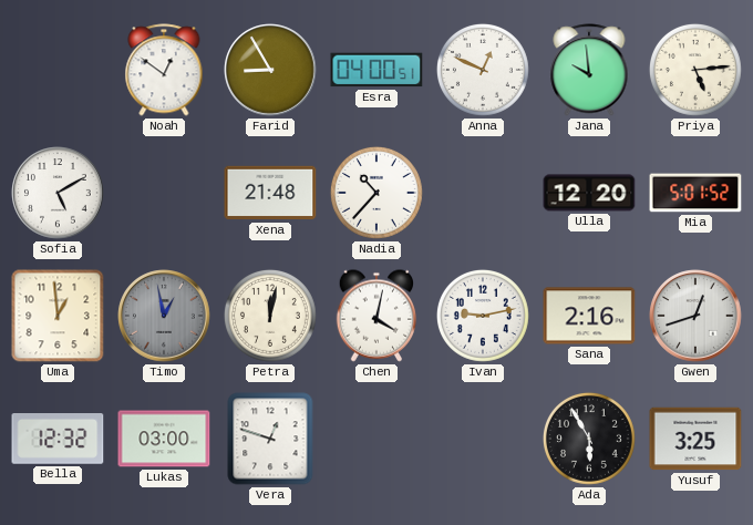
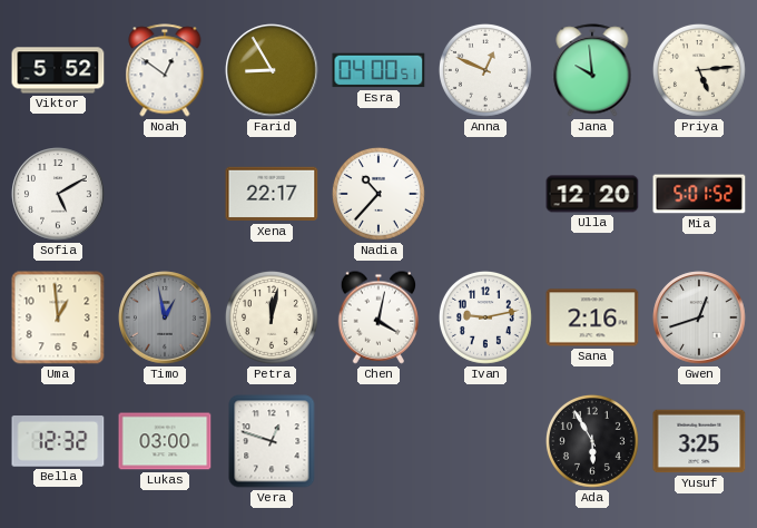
Viktor: none -> 5:52
Xena: 21:48 -> 22:17
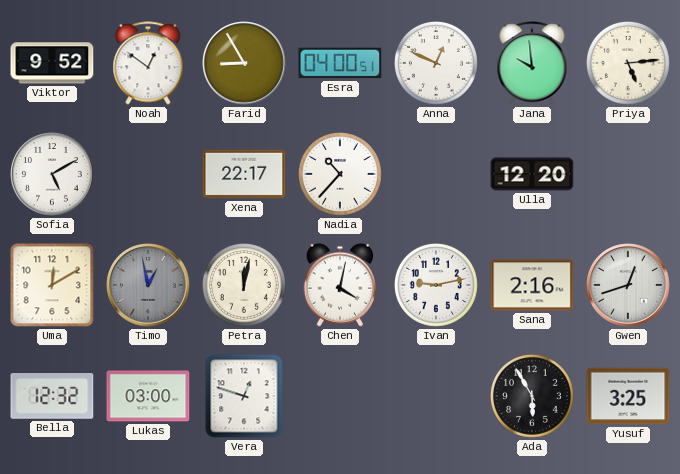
Viktor: 5:52 -> 9:52
Mia: 5:01 -> none
Uma: 12:59 -> 12:10
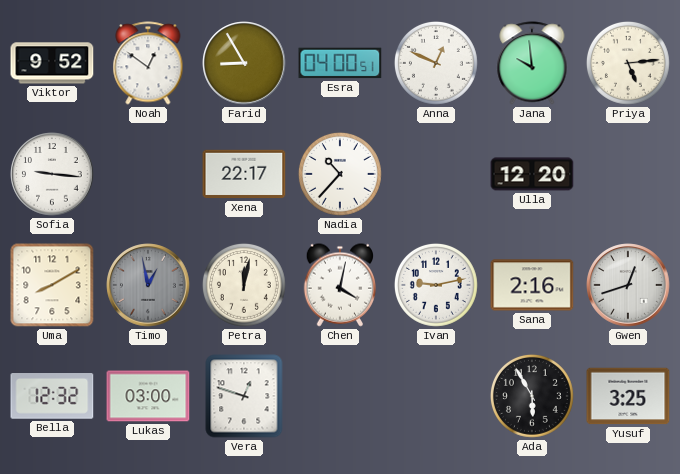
Sofia: 5:10 -> 9:16
Uma: 12:10 -> 8:10
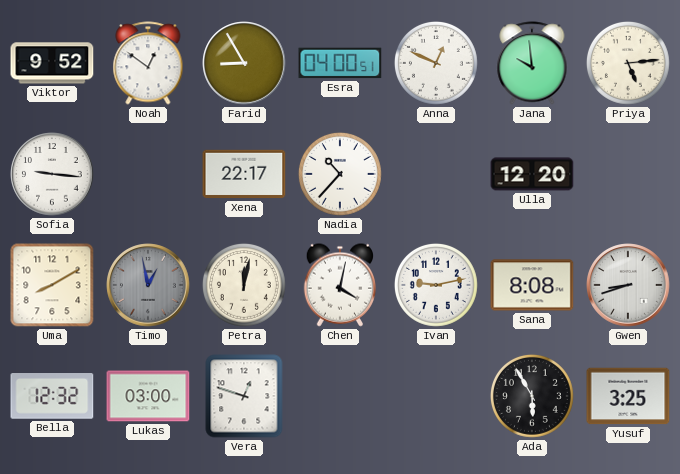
Sana: 2:16 -> 8:08
Gwen: 12:42 -> 8:42
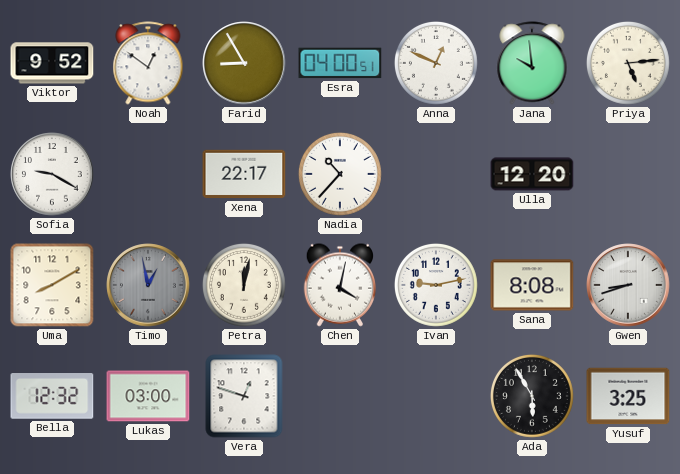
Sofia: 9:16 -> 9:20
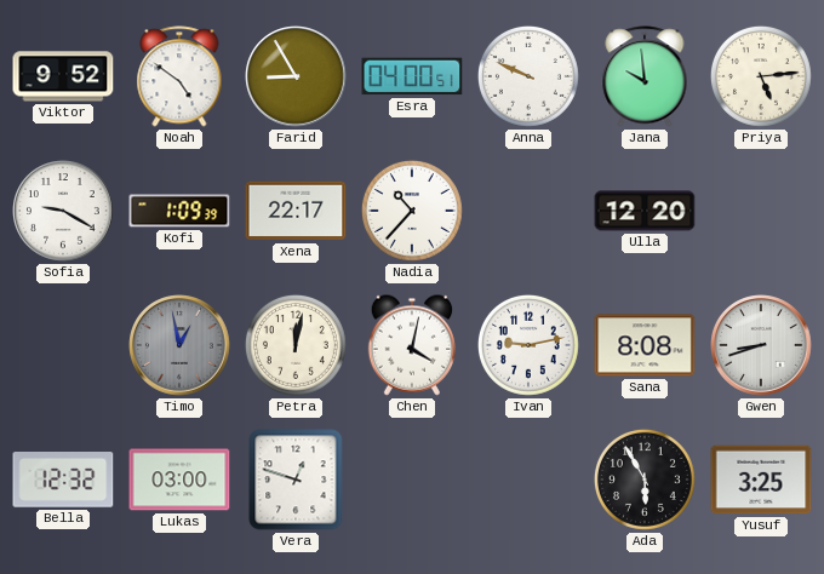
Noah: 12:51 -> 4:51
Anna: 12:49 -> 9:49
Kofi: none -> 1:09
Uma: 8:10 -> none
